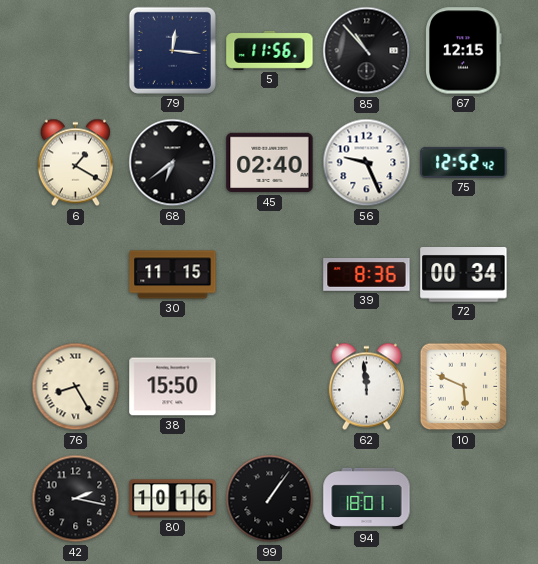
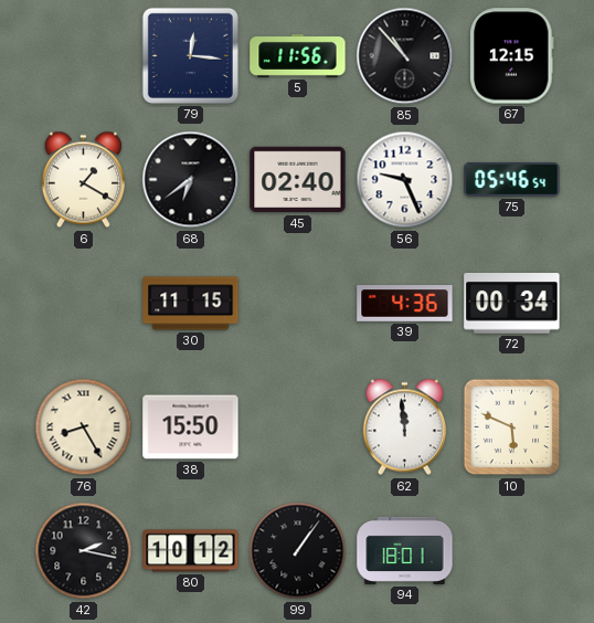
75: 12:52 -> 05:46
39: 8:36 -> 4:36
80: 10:16 -> 10:12
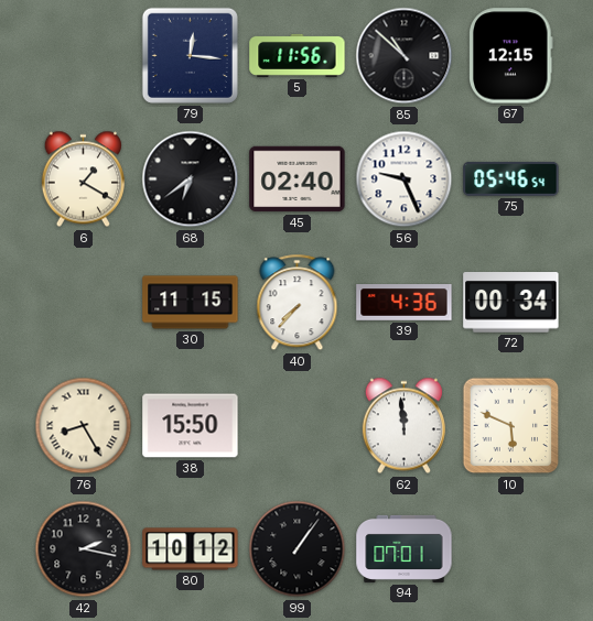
85: 10:53 -> 10:52
40: none -> 7:37
94: 18:01 -> 07:01
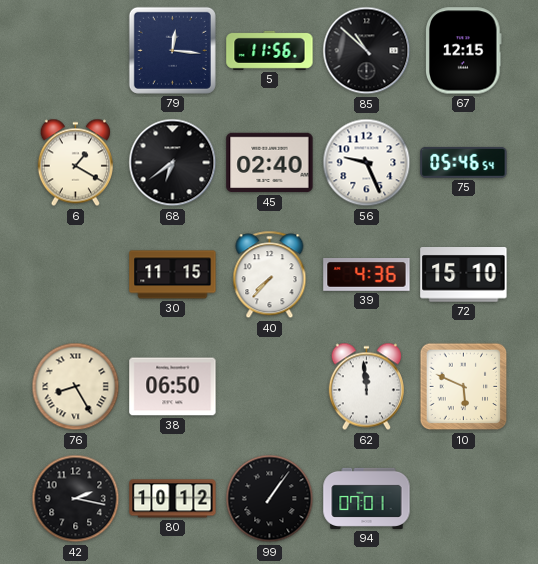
72: 00:34 -> 15:10
38: 15:50 -> 06:50
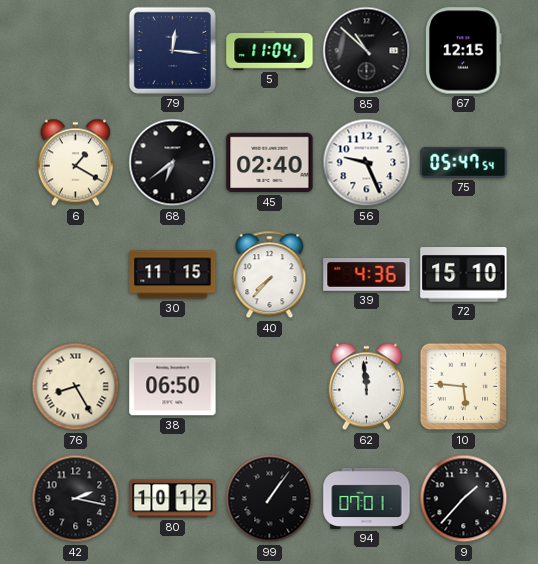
5: 11:56 -> 11:04
75: 05:46 -> 05:47
10: 5:49 -> 5:46
9: none -> 1:37
